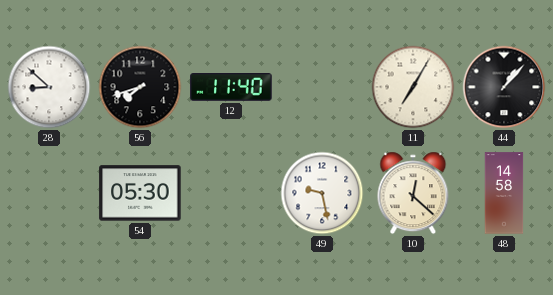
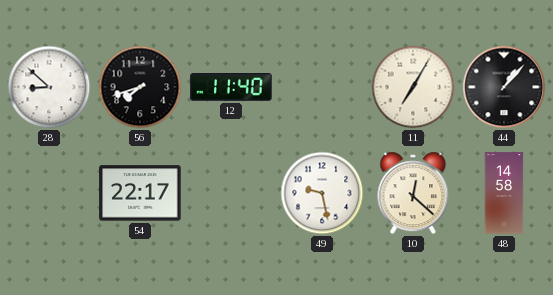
54: 05:30 -> 22:17
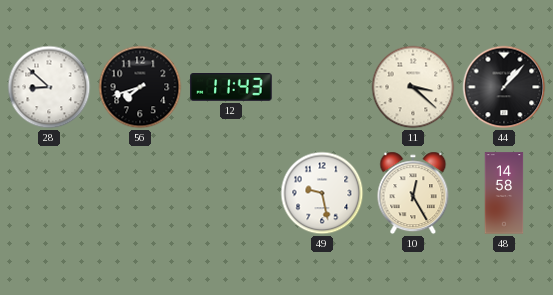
12: 11:40 -> 11:43
11: 7:05 -> 3:22
54: 22:17 -> none
10: 12:22 -> 12:25
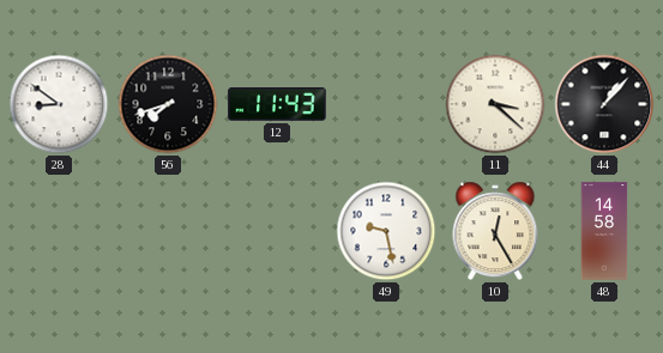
28: 8:52 -> 8:51
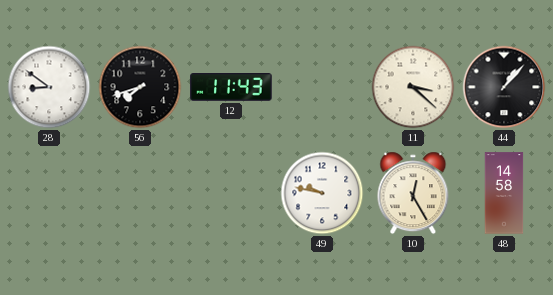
49: 9:28 -> 9:47
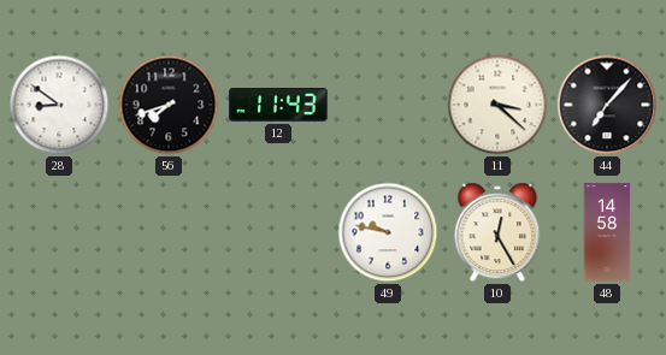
44: 1:07 -> 7:07
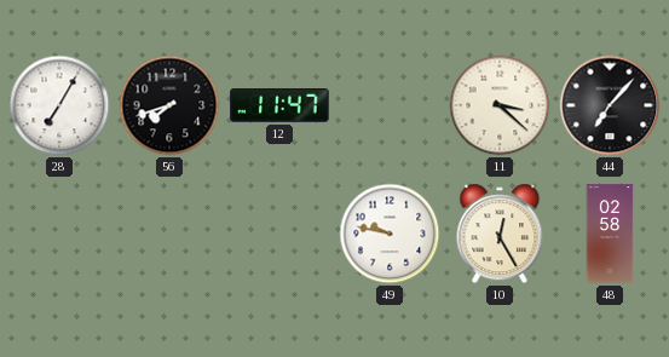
28: 8:51 -> 7:05
12: 11:43 -> 11:47
48: 14:58 -> 02:58
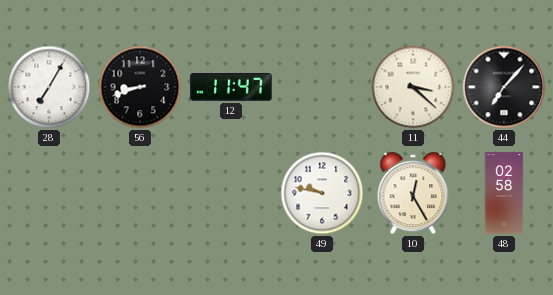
56: 7:42 -> 8:42
